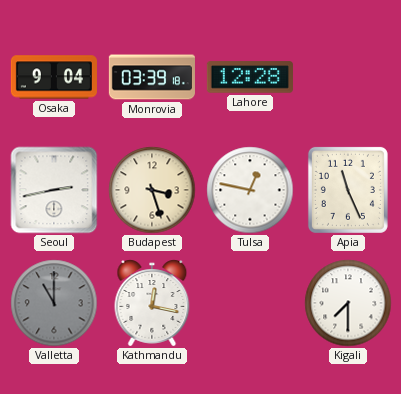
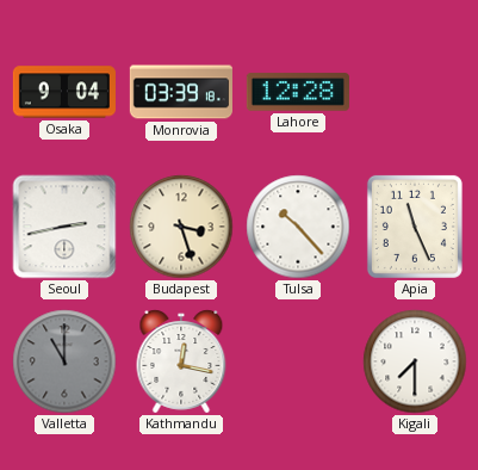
Tulsa: 12:47 -> 10:23
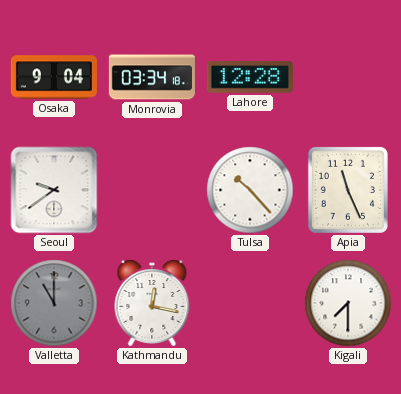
Monrovia: 03:39 -> 03:34
Seoul: 2:43 -> 9:39
Budapest: 3:27 -> none
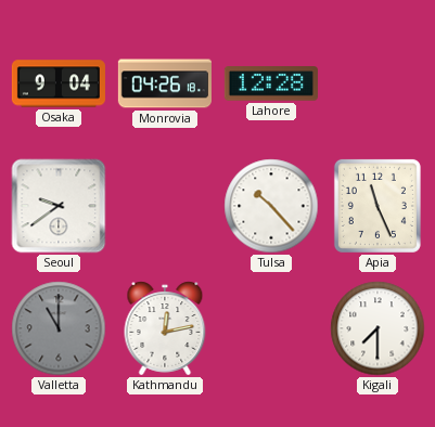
Monrovia: 03:34 -> 04:26
Kathmandu: 12:17 -> 12:13
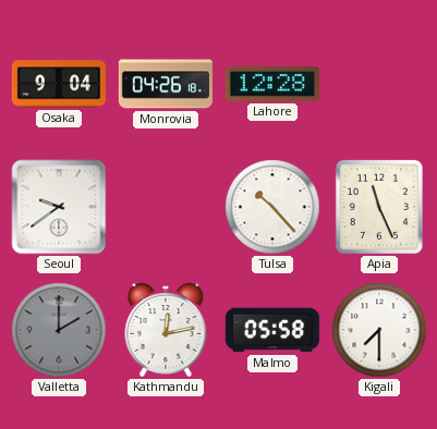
Valletta: 11:00 -> 2:00
Malmo: none -> 05:58
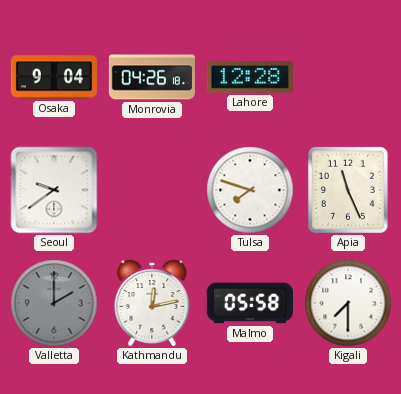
Tulsa: 10:23 -> 7:48
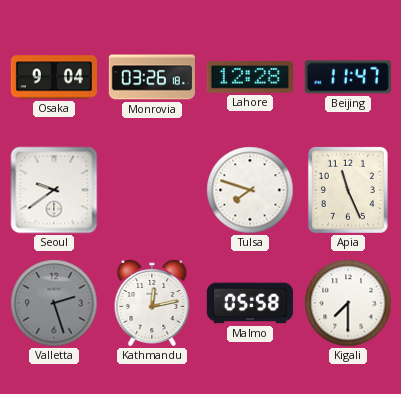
Monrovia: 04:26 -> 03:26
Beijing: none -> 11:47
Valletta: 2:00 -> 2:27
